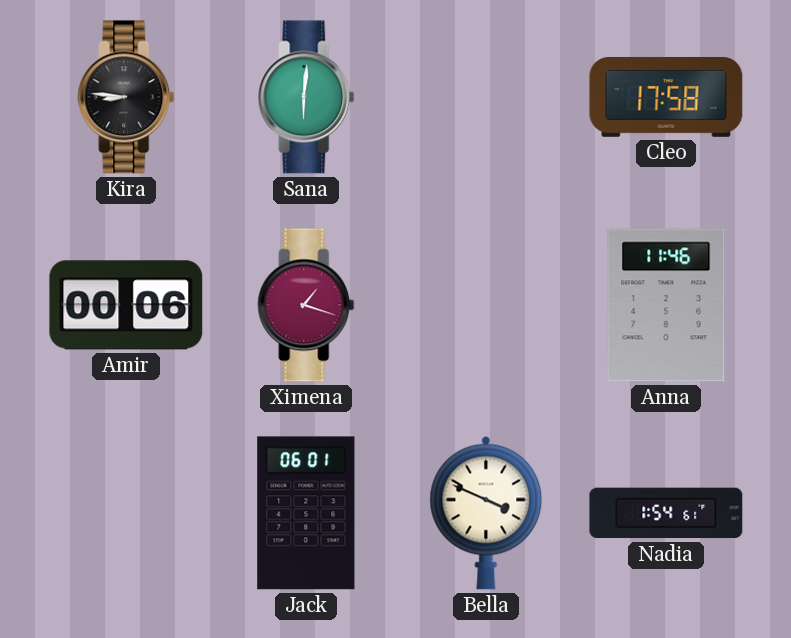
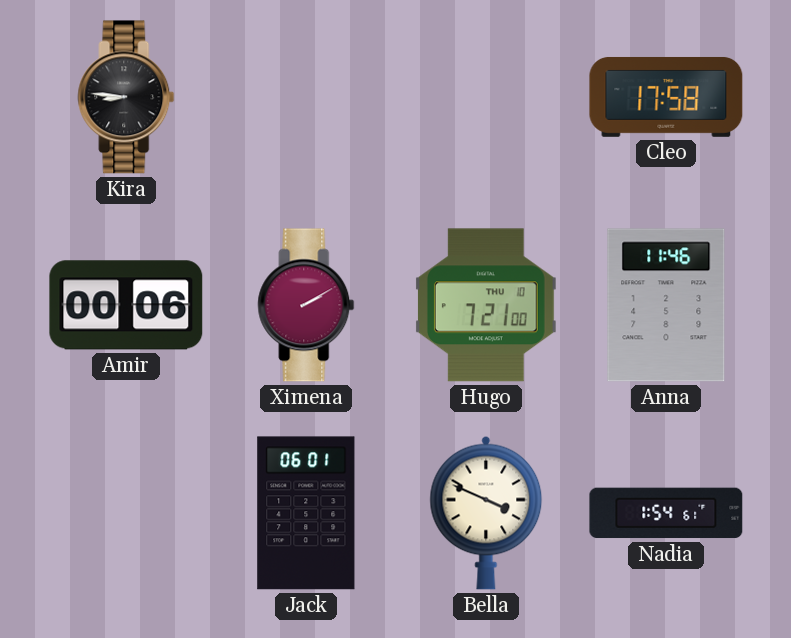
Sana: 6:01 -> none
Ximena: 1:18 -> 2:10
Hugo: none -> 7:21
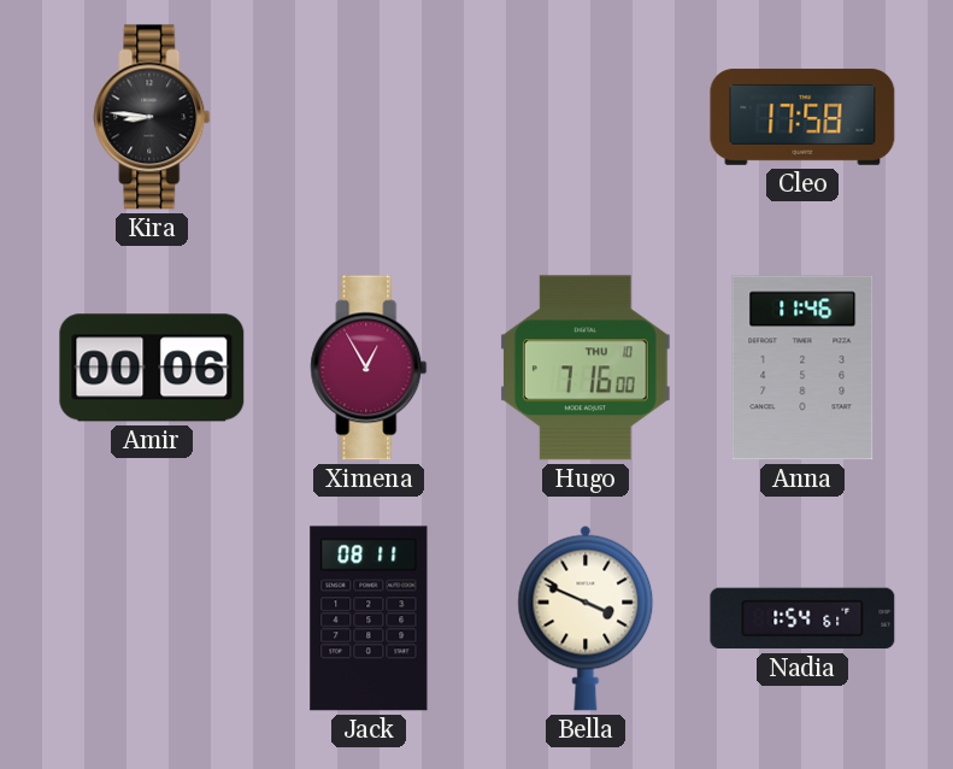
Ximena: 2:10 -> 12:55
Hugo: 7:21 -> 7:16
Jack: 06:01 -> 08:11
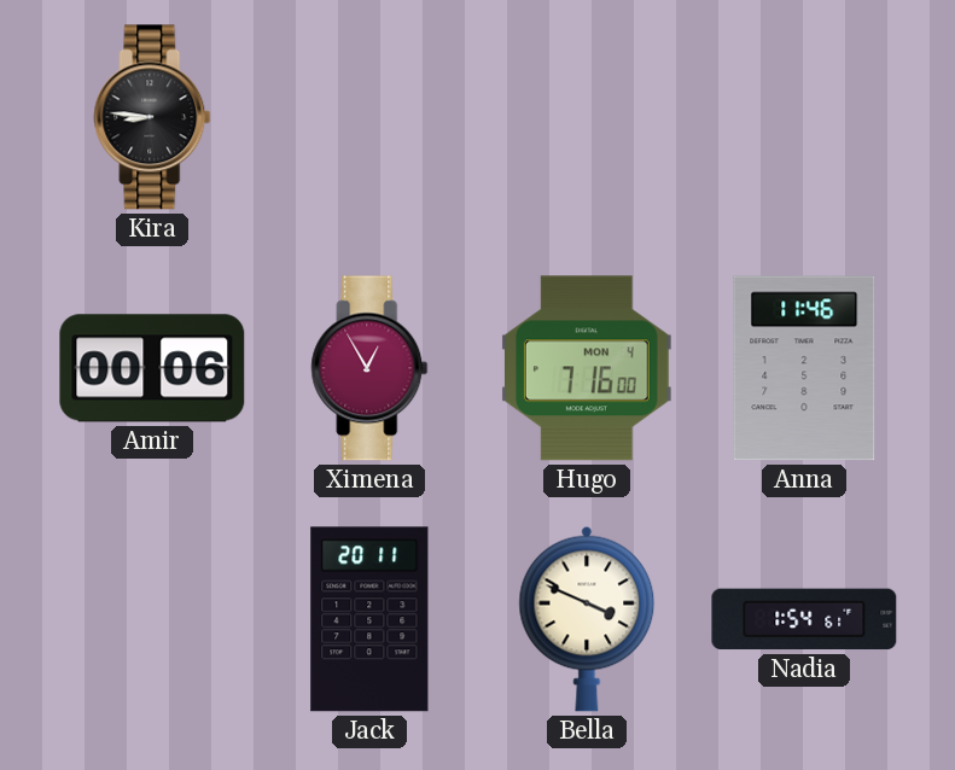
Cleo: 17:58 -> none
Hugo date: THU 10 -> MON 4
Jack: 08:11 -> 20:11
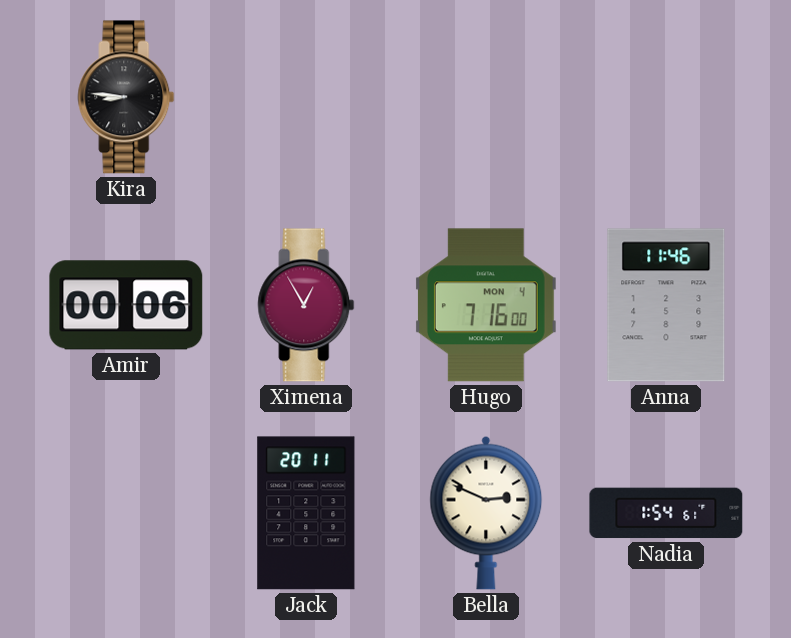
Bella: 3:49 -> 2:49
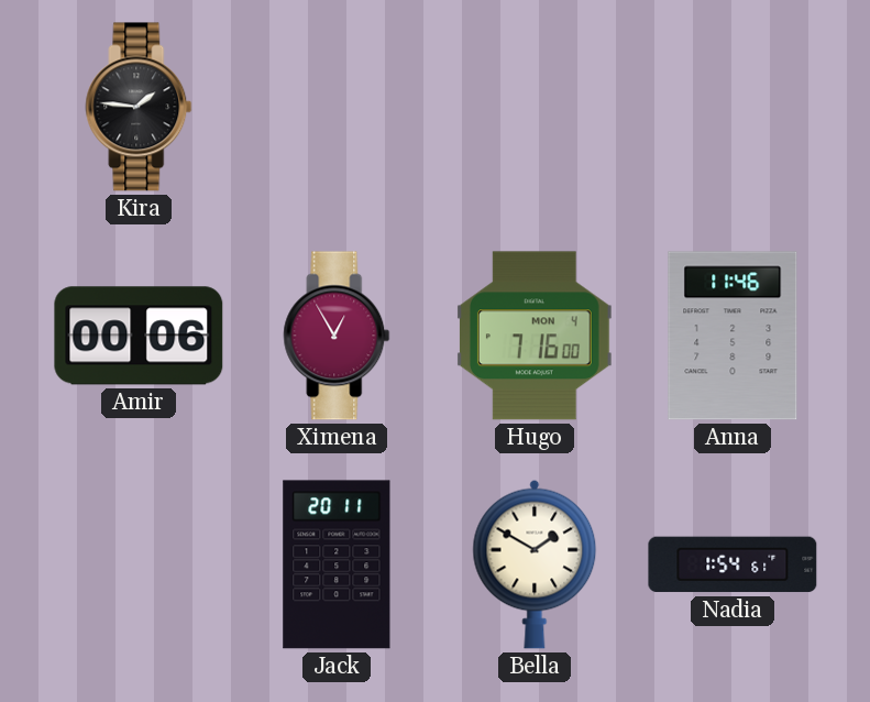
Kira: 8:46 -> 1:46
Bella: 2:49 -> 1:50
